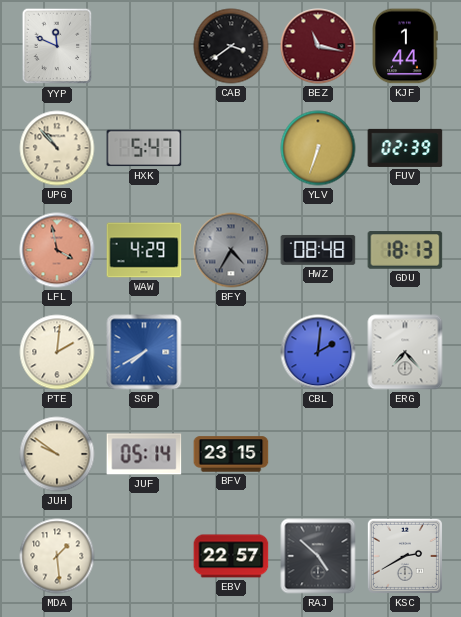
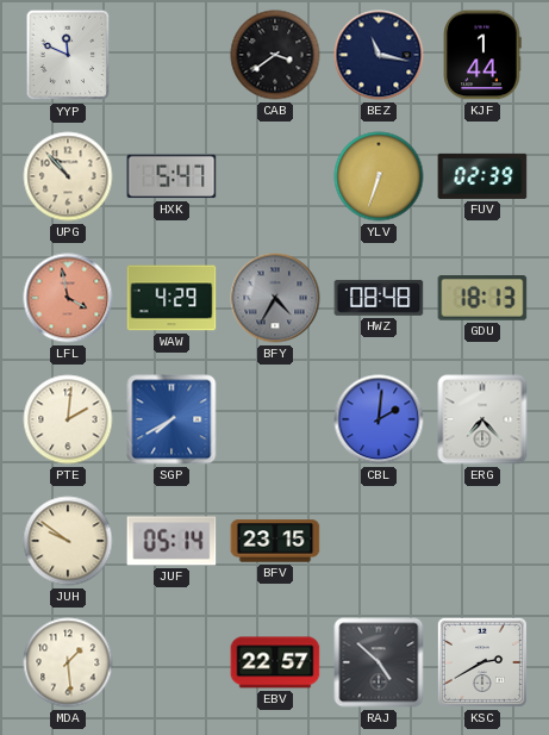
BEZ dial: burgundy -> navy
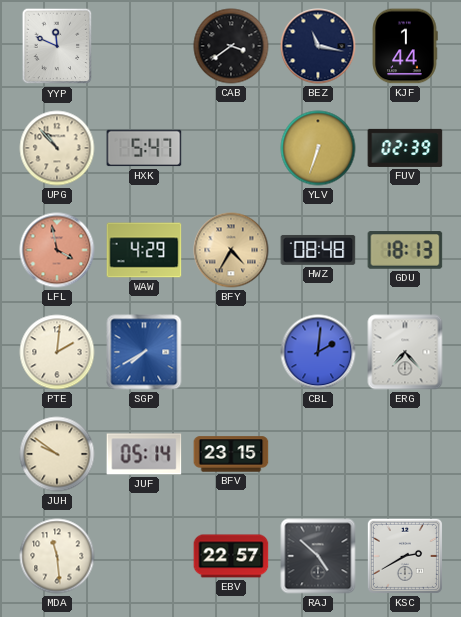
BFY dial: grey -> champagne
MDA: 1:29 -> 11:29
